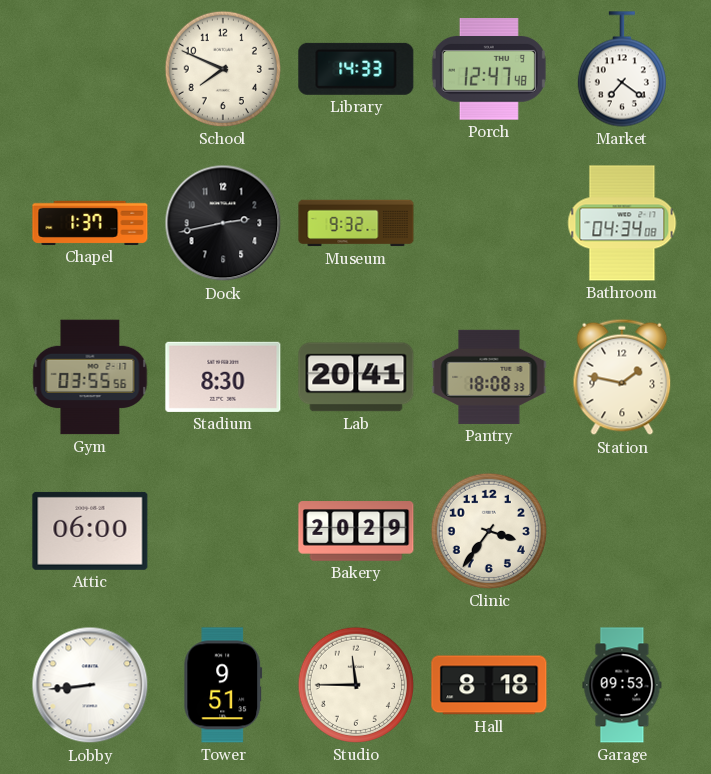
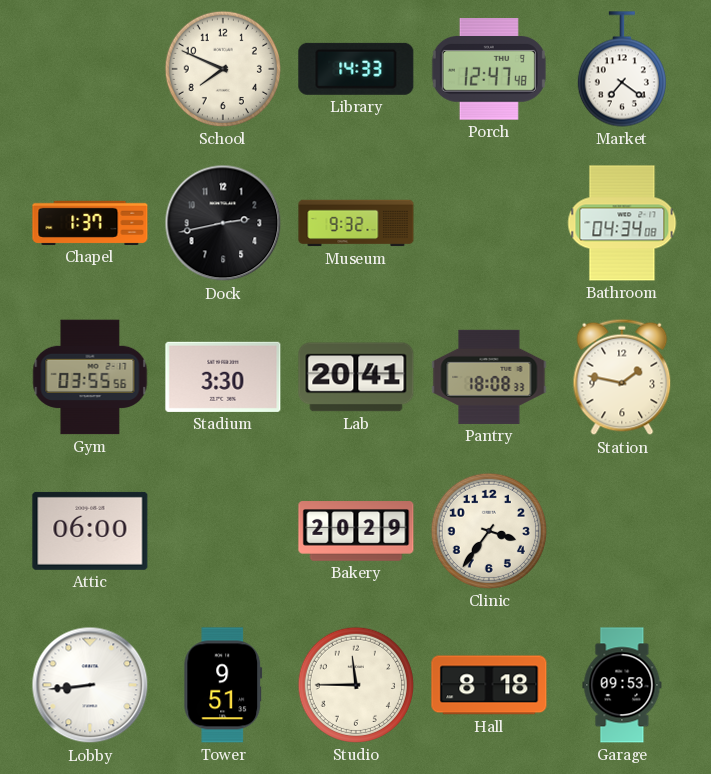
Stadium: 8:30 -> 3:30
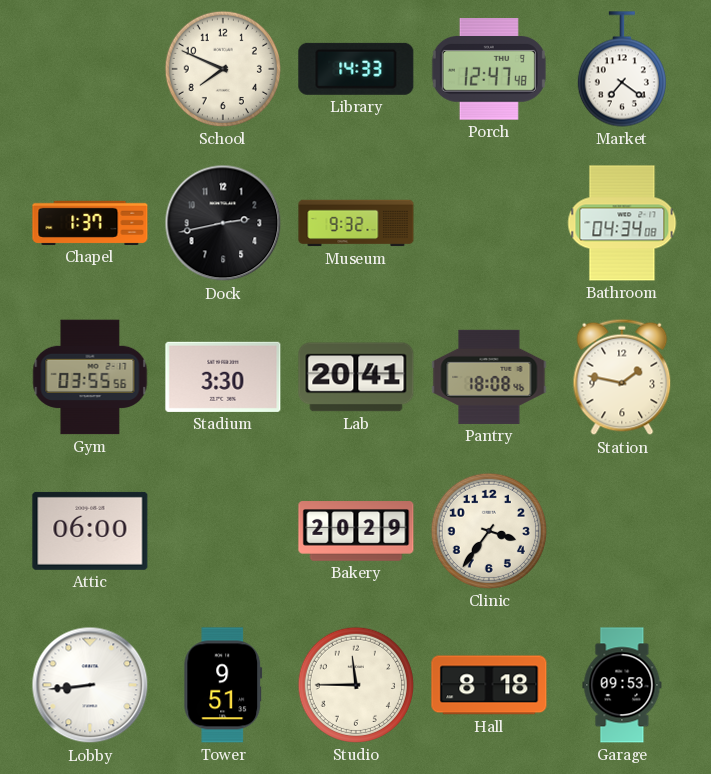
Pantry: 18:08:33 -> 18:08:46
